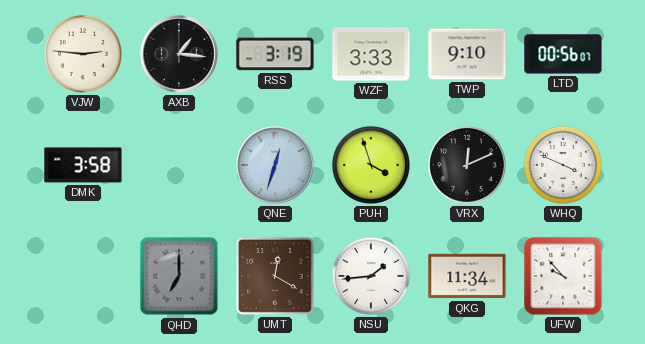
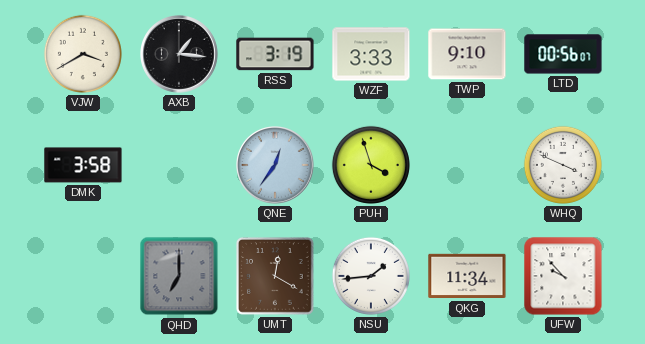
VJW: 2:46 -> 3:40
QNE: 12:33 -> 12:36
VRX: 12:11 -> none
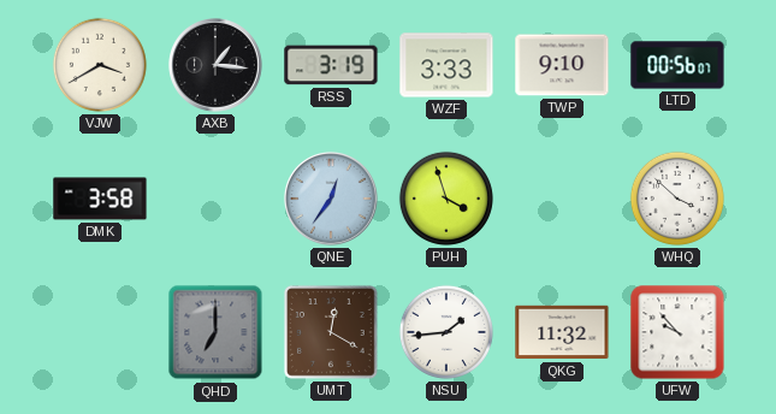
WHQ: 3:49 -> 3:52
QKG: 11:34 -> 11:32
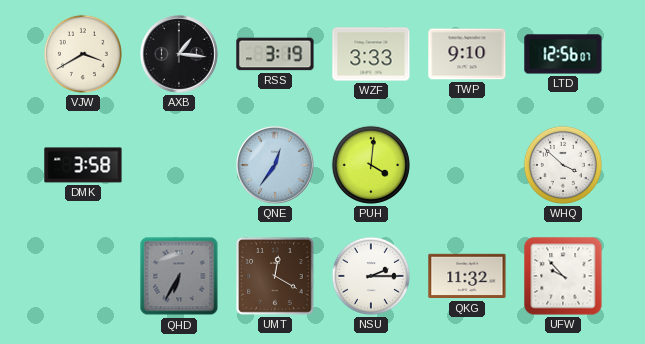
LTD: 00:56 -> 12:56
PUH: 3:57 -> 4:01
QHD: 7:00 -> 6:35
NSU: 1:44 -> 2:15
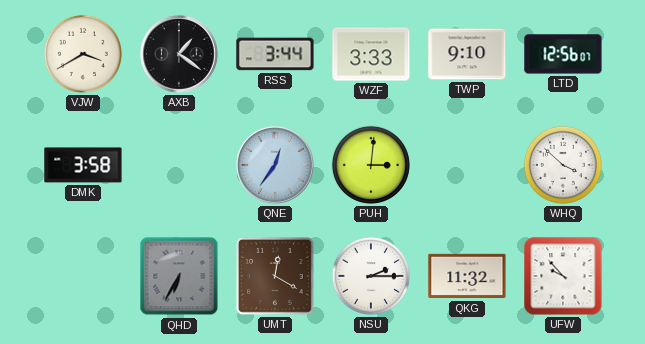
AXB: 1:16 -> 1:21
RSS: 3:19 -> 3:44
PUH: 4:01 -> 3:01
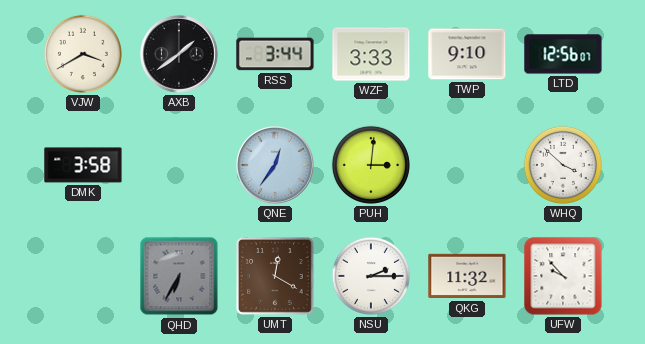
AXB: 1:21 -> 1:39
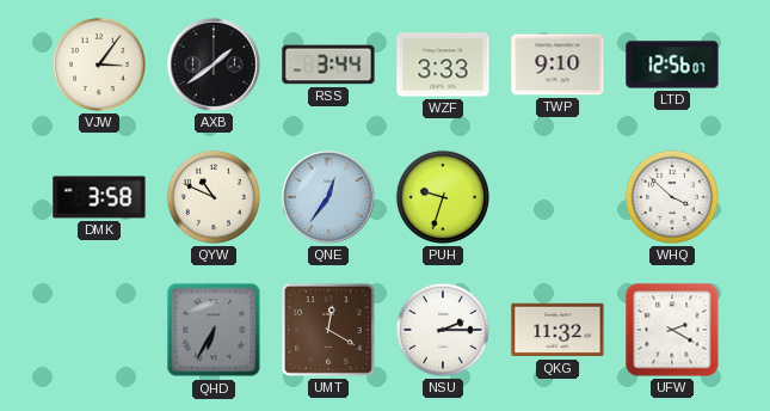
VJW: 3:40 -> 3:06
QYW: none -> 10:49
PUH: 3:01 -> 9:33
UFW: 9:53 -> 2:20
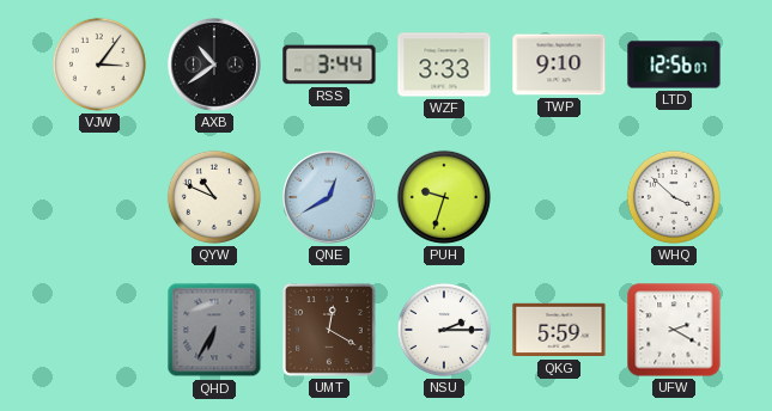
AXB: 1:39 -> 10:39
DMK: 3:58 -> none
QNE: 12:36 -> 12:40
QKG: 11:32 -> 5:59
